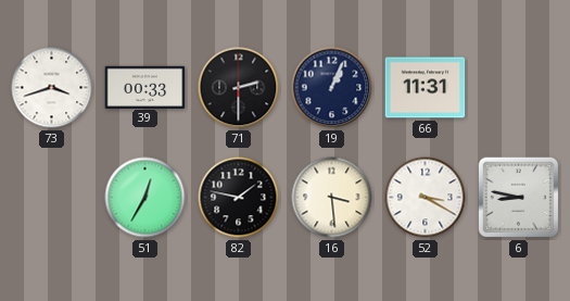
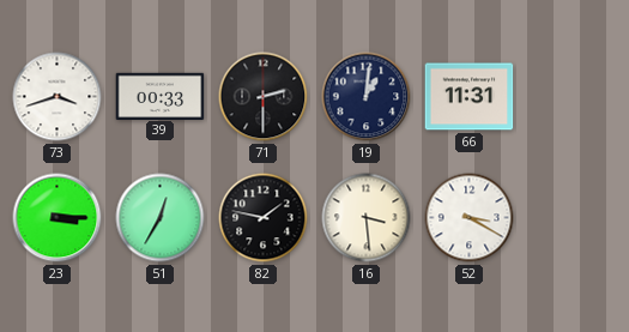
19: 1:04 -> 1:01
23: none -> 3:15
6: 8:47 -> none
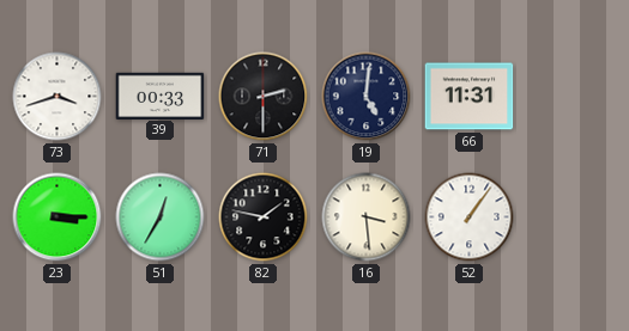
19: 1:01 -> 5:01
52: 3:20 -> 1:06
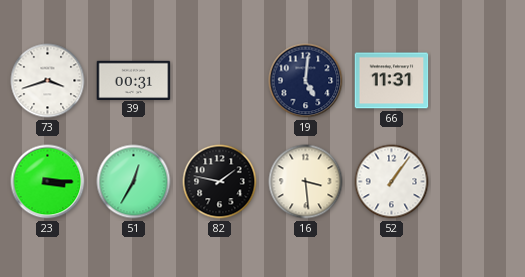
39: 00:33 -> 00:31
71: 2:30 -> none
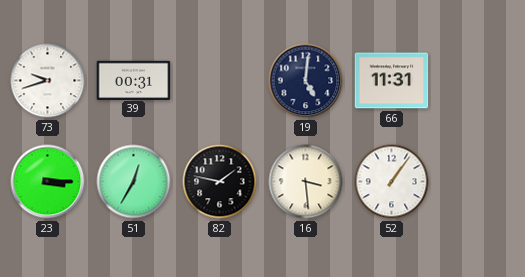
73: 3:42 -> 9:42
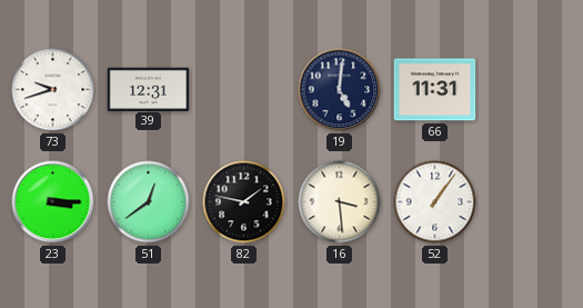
39: 00:31 -> 12:31
51: 12:35 -> 12:39
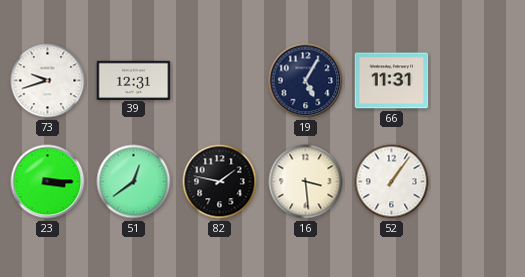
19: 5:01 -> 5:05
